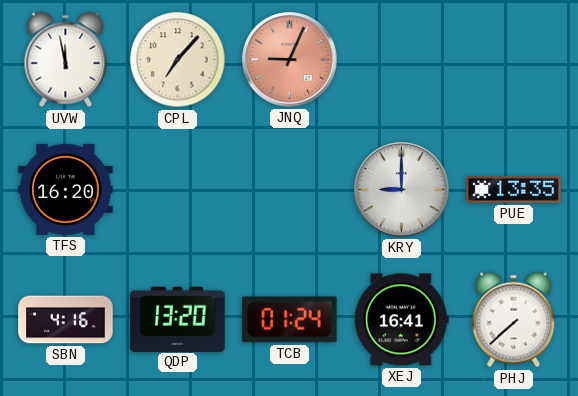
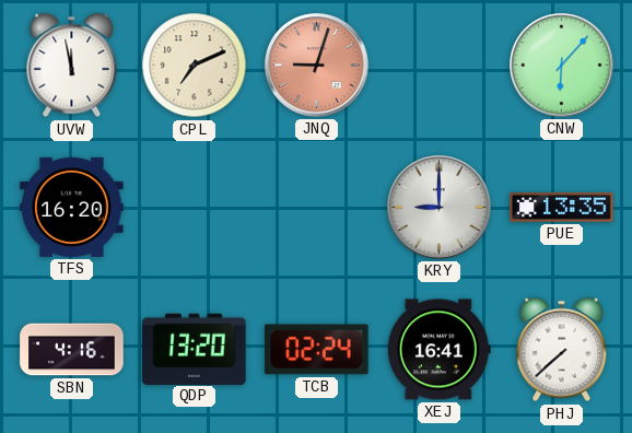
CPL: 7:07 -> 7:11
JNQ: 9:04 -> 9:03
CNW: none -> 6:07
TCB: 01:24 -> 02:24
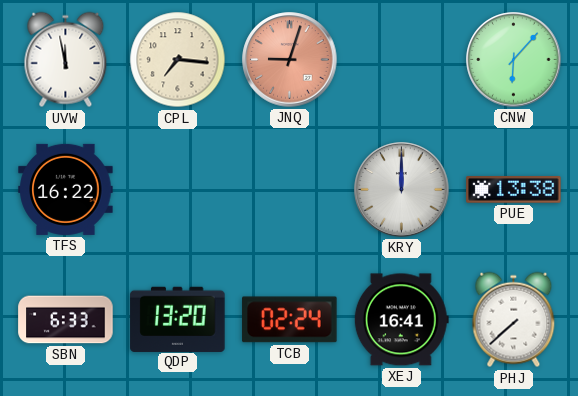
CPL: 7:11 -> 7:16
TFS: 16:20 -> 16:22
KRY: 9:00 -> 12:00
PUE: 13:35 -> 13:38
SBN: 4:16 -> 6:33
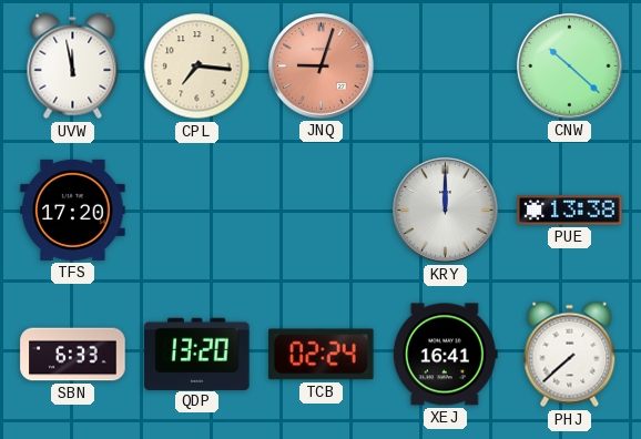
CNW: 6:07 -> 10:22
TFS: 16:22 -> 17:20
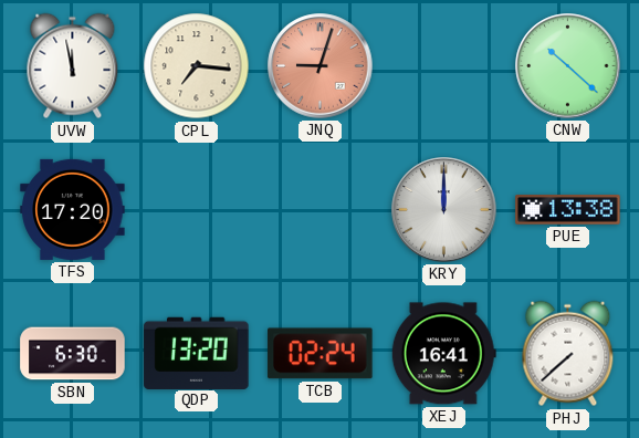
SBN: 6:33 -> 6:30
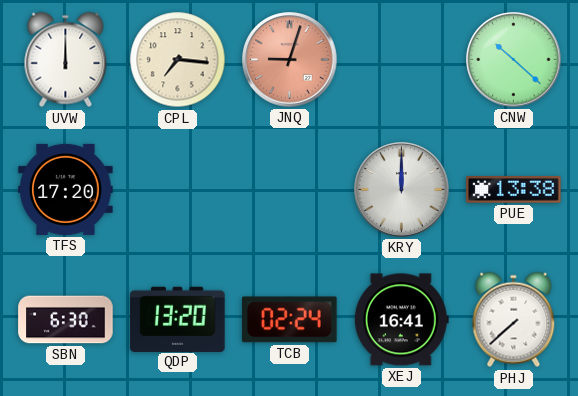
UVW: 11:58 -> 12:00
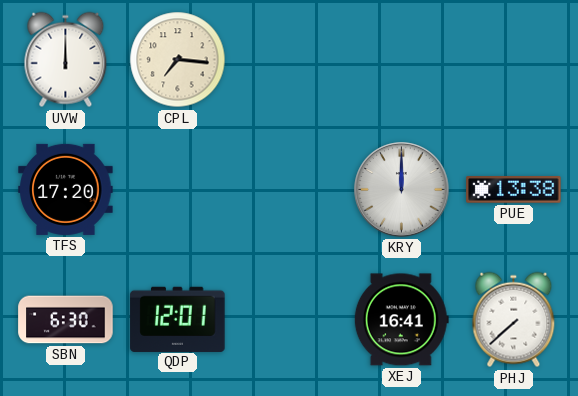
JNQ: 9:03 -> none
CNW: 10:22 -> none
QDP: 13:20 -> 12:01
TCB: 02:24 -> none
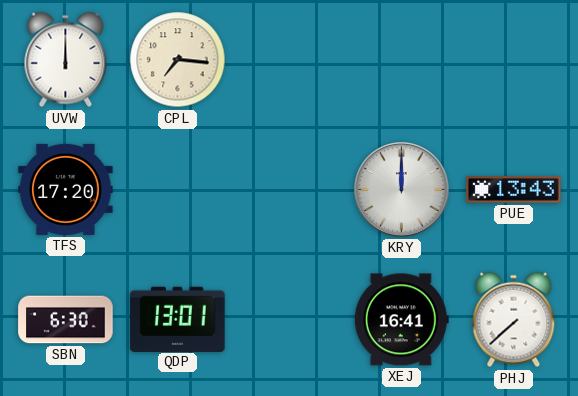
PUE: 13:38 -> 13:43
QDP: 12:01 -> 13:01
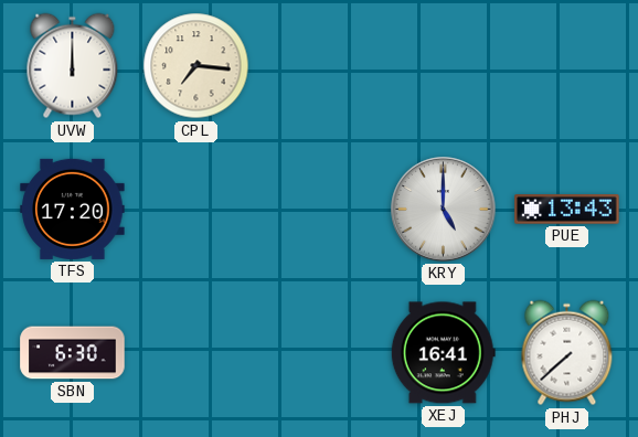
KRY: 12:00 -> 5:00
QDP: 13:01 -> none
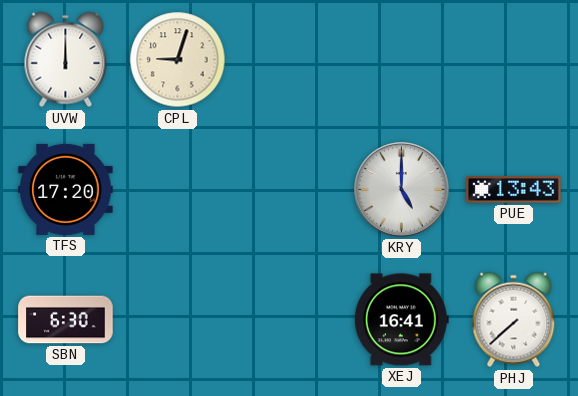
CPL: 7:16 -> 9:03
